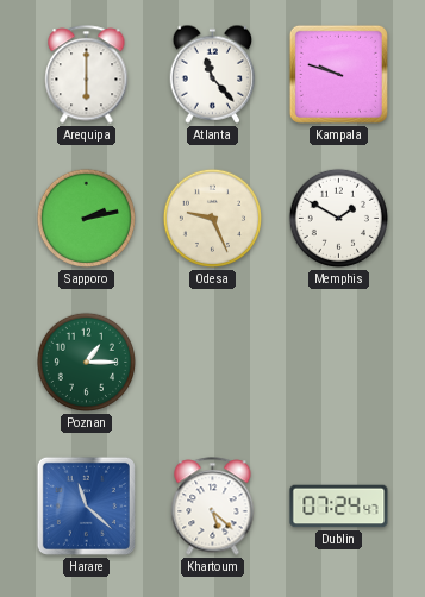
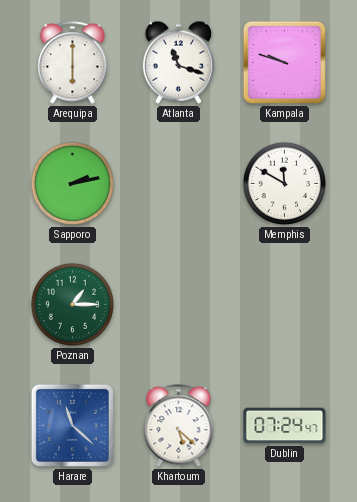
Atlanta: 11:23 -> 11:18
Odesa: 9:26 -> none
Memphis: 1:50 -> 11:50
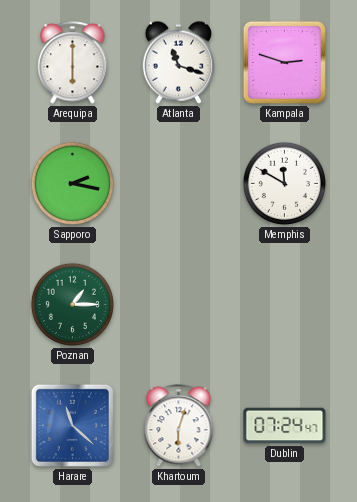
Kampala: 9:48 -> 2:48
Sapporo: 2:13 -> 2:17
Khartoum: 5:22 -> 6:03
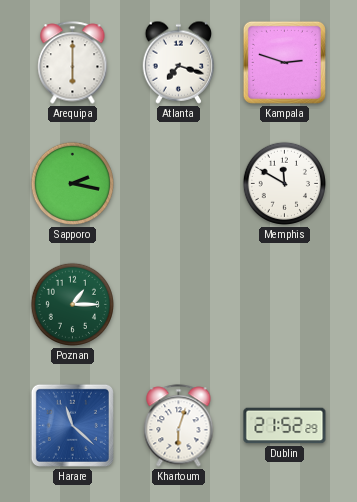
Atlanta: 11:18 -> 7:18
Dublin: 07:24 -> 21:52
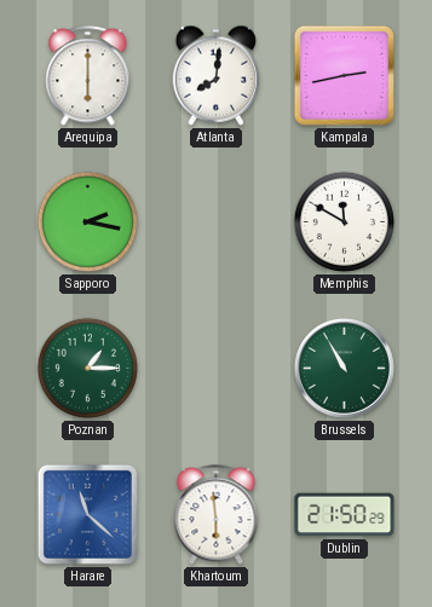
Atlanta: 7:18 -> 8:01
Kampala: 2:48 -> 2:43
Brussels: none -> 10:55
Khartoum: 6:03 -> 5:59
Dublin: 21:52 -> 21:50
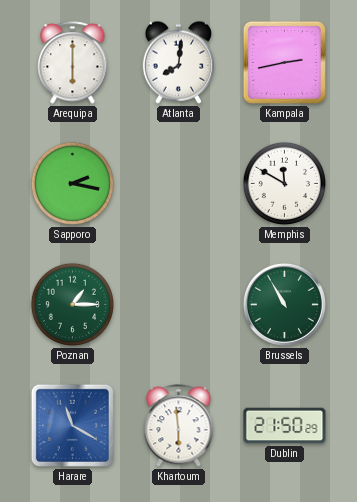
Harare: 11:22 -> 11:20
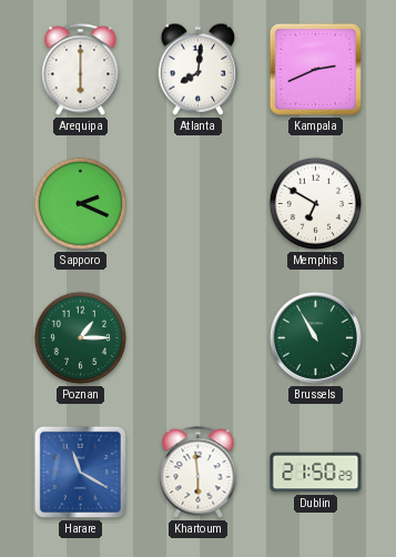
Kampala: 2:43 -> 2:41
Sapporo: 2:17 -> 2:19
Memphis: 11:50 -> 6:50
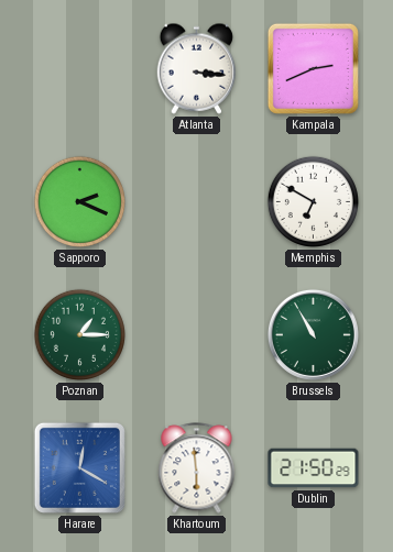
Arequipa: 6:00 -> none
Atlanta: 8:01 -> 3:16
Harare: 11:20 -> 12:20
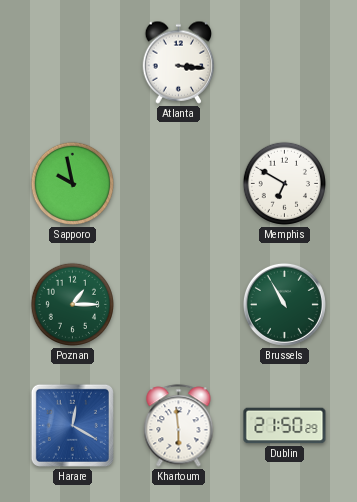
Kampala: 2:41 -> none
Sapporo: 2:19 -> 9:58
